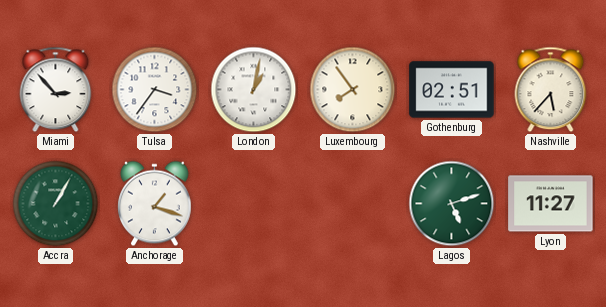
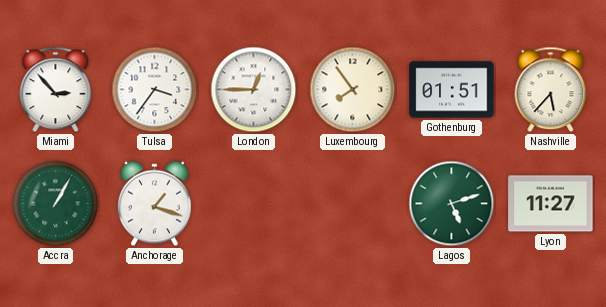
London: 1:02 -> 12:45
Gothenburg: 02:51 -> 01:51
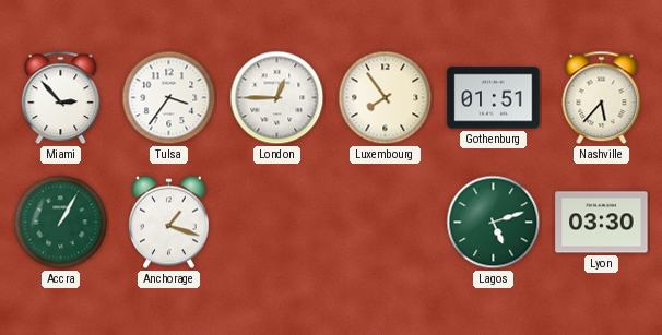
Lyon: 11:27 -> 03:30
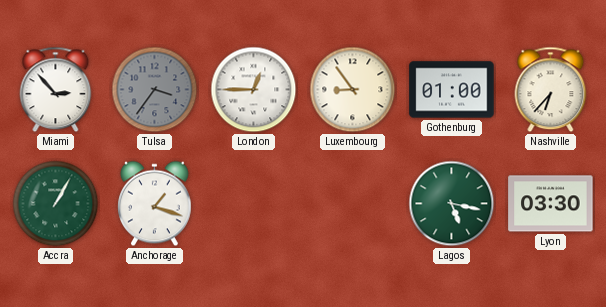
Tulsa dial: white -> grey
Luxembourg: 7:54 -> 8:54
Gothenburg: 01:51 -> 01:00
Nashville: 5:37 -> 6:37
Lagos: 5:12 -> 5:17
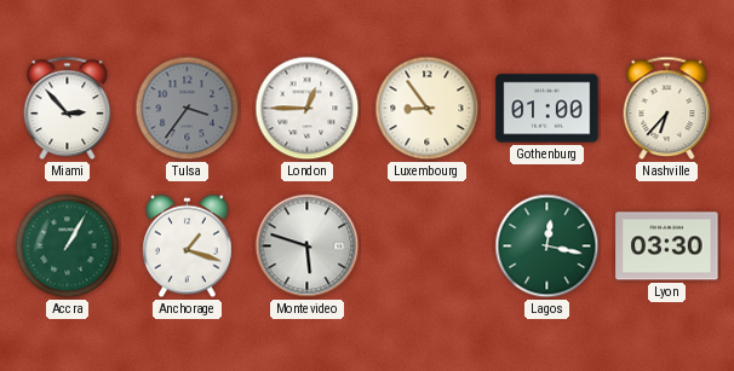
Montevideo: none -> 5:48
Lagos: 5:17 -> 12:17
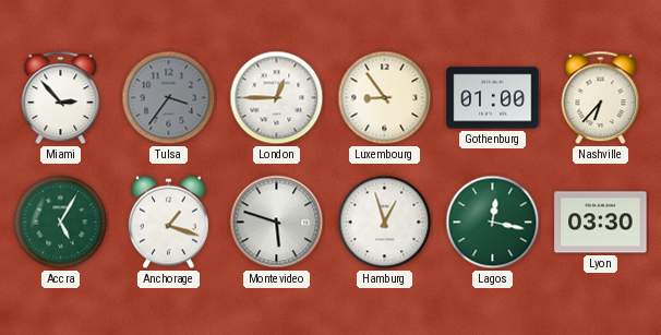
Accra: 1:05 -> 5:05
Hamburg: none -> 12:57
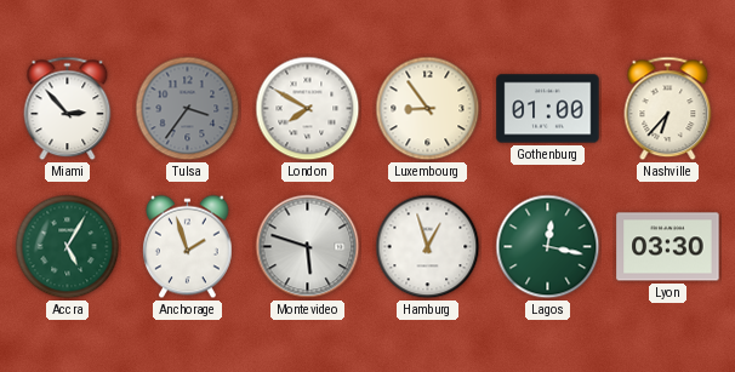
London: 12:45 -> 7:50
Anchorage: 1:18 -> 1:57
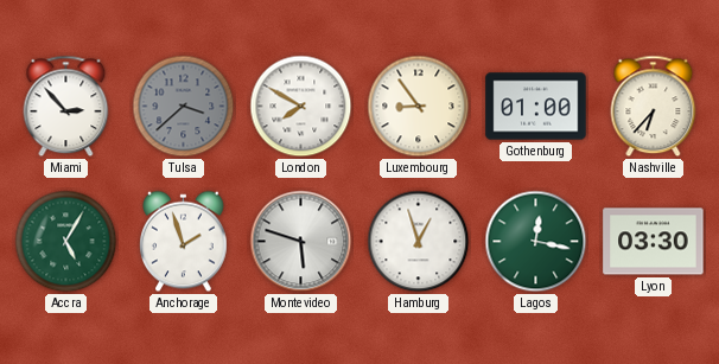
Tulsa: 3:36 -> 3:38
